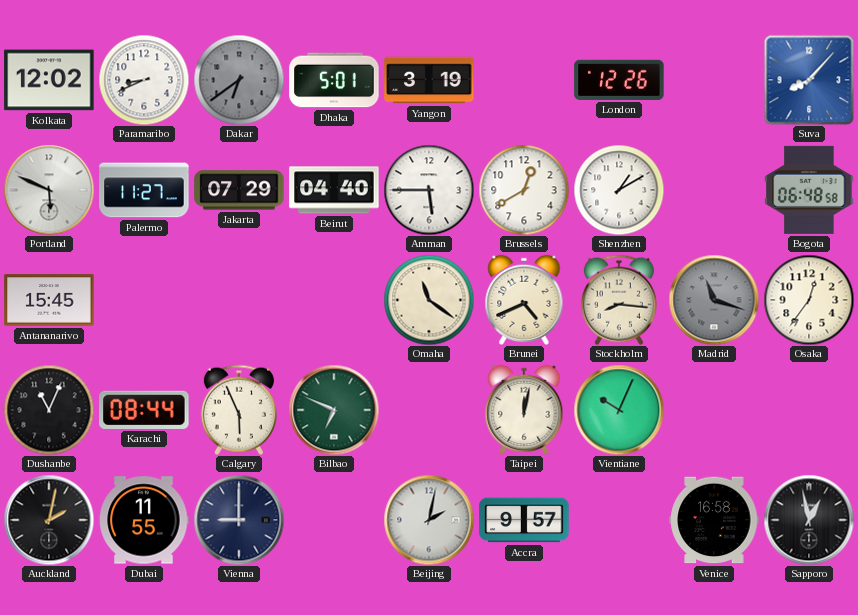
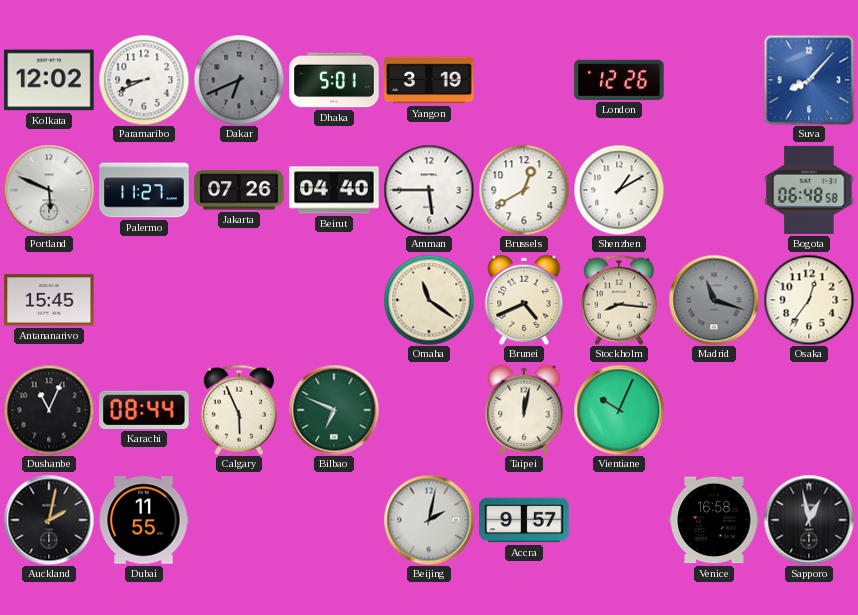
Dakar: 6:39 -> 6:41
Jakarta: 07:29 -> 07:26
Vienna: 9:00 -> none
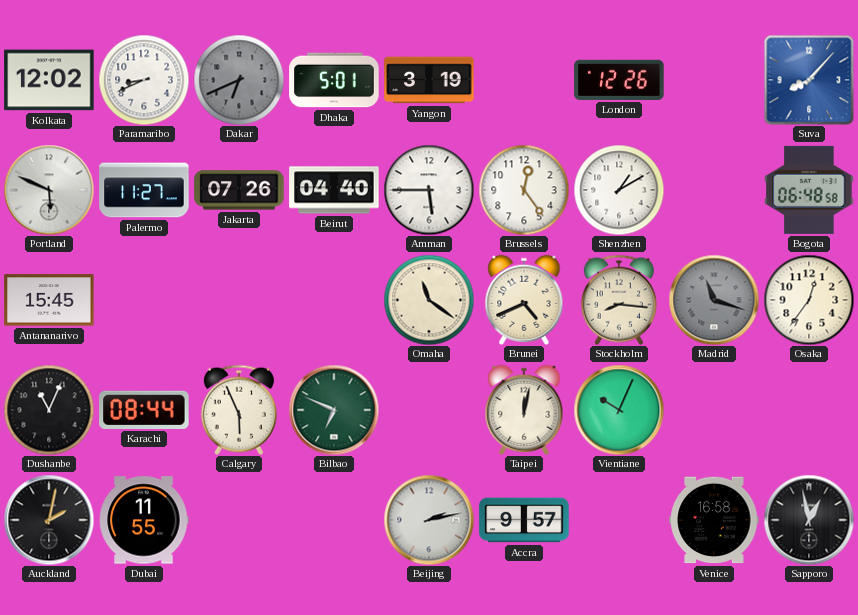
Brussels: 12:40 -> 12:24
Beijing: 2:02 -> 2:13
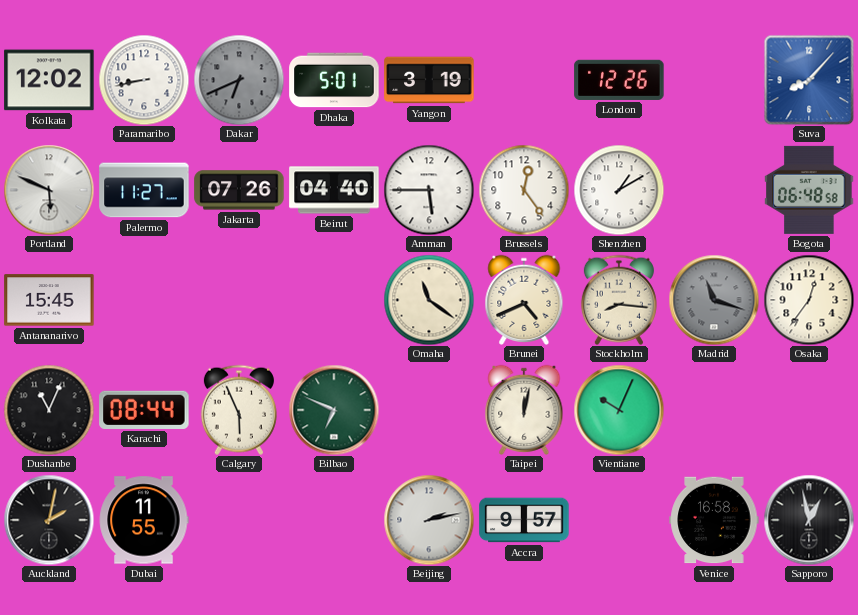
Paramaribo: 8:41 -> 8:43
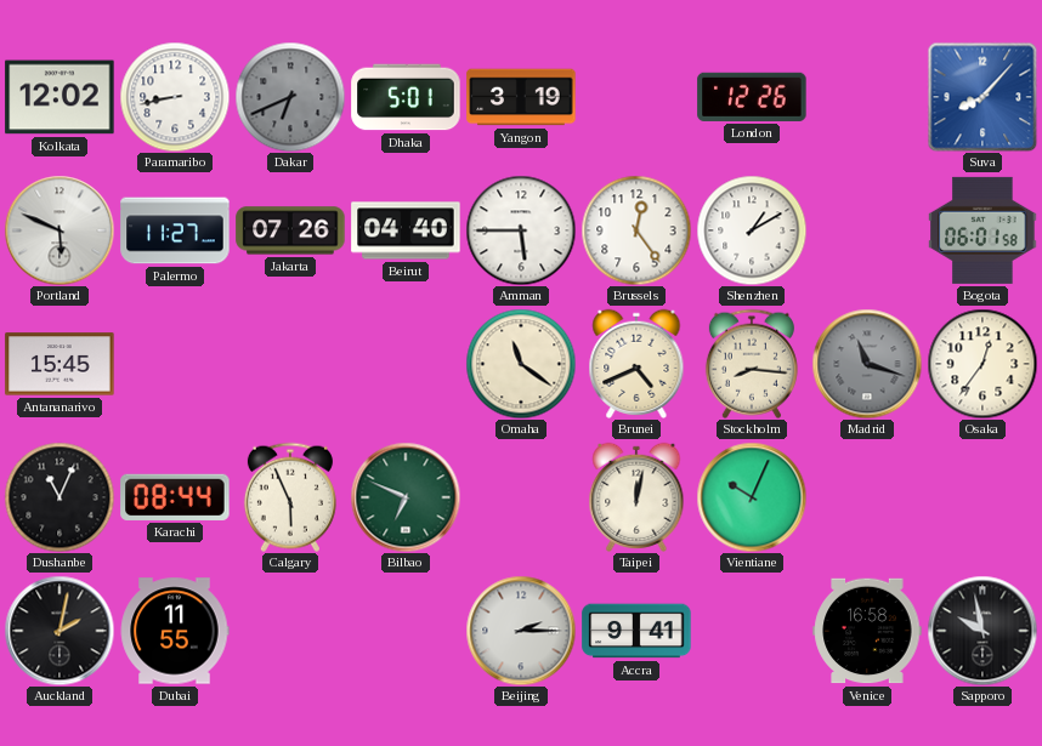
Bogota: 06:48 -> 06:01
Beijing: 2:13 -> 2:15
Accra: 9:57 -> 9:41
Sapporo: 12:58 -> 9:58
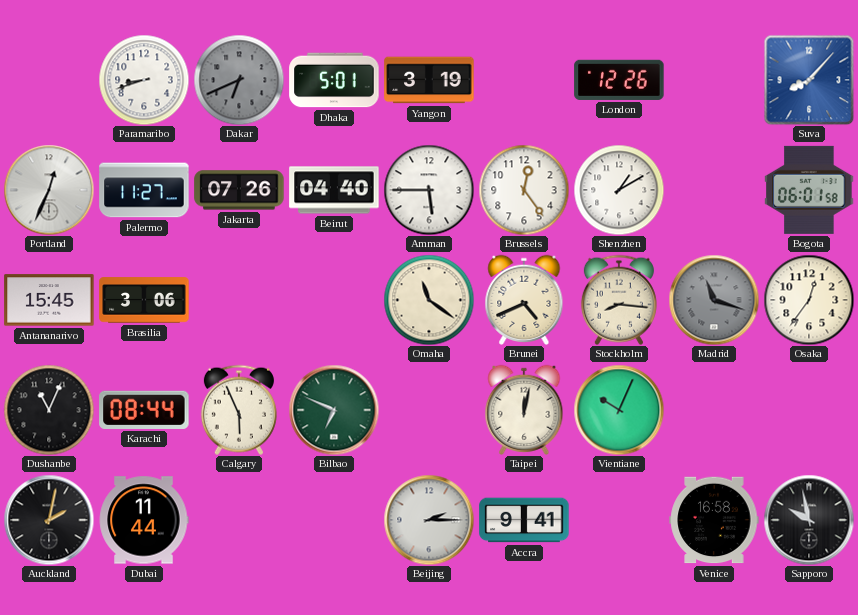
Kolkata: 12:02 -> none
Paramaribo: 8:43 -> 8:42
Portland: 5:49 -> 12:34
Brasilia: none -> 3:06
Dubai: 11:55 -> 11:44
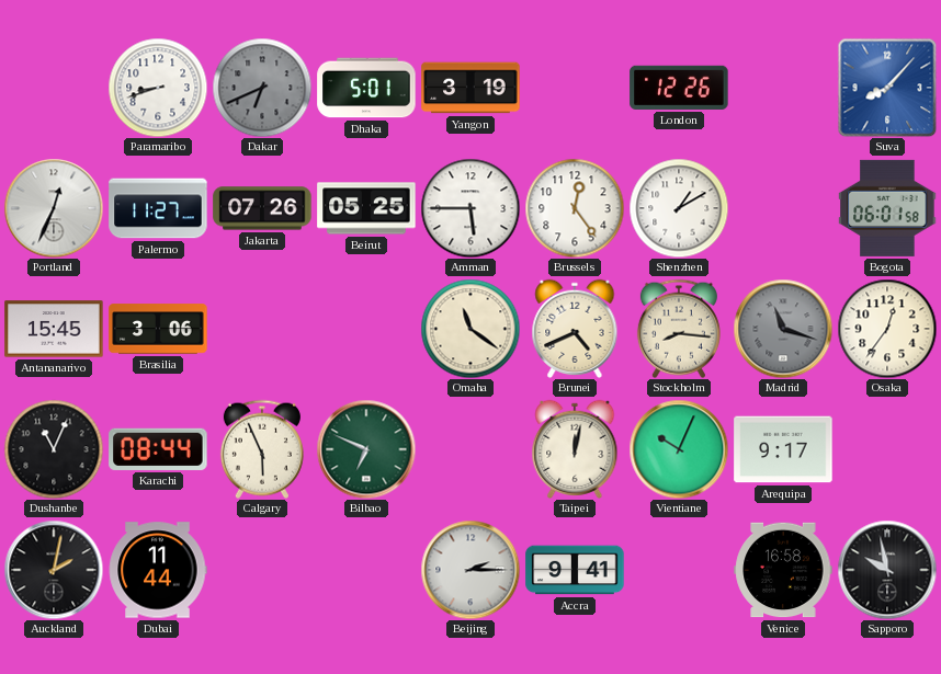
Beirut: 04:40 -> 05:25
Arequipa: none -> 9:17
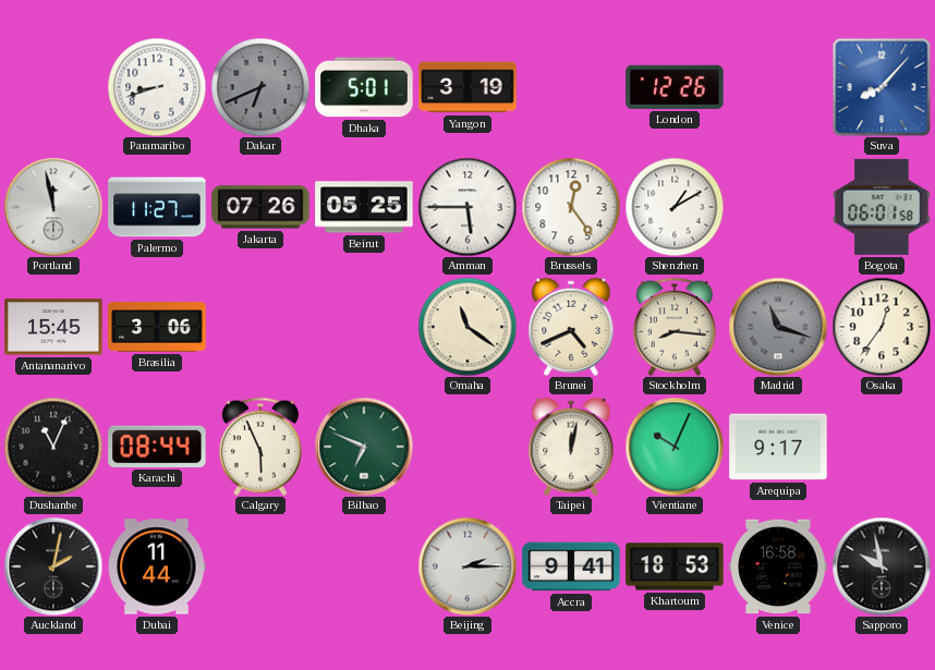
Portland: 12:34 -> 11:58
Khartoum: none -> 18:53
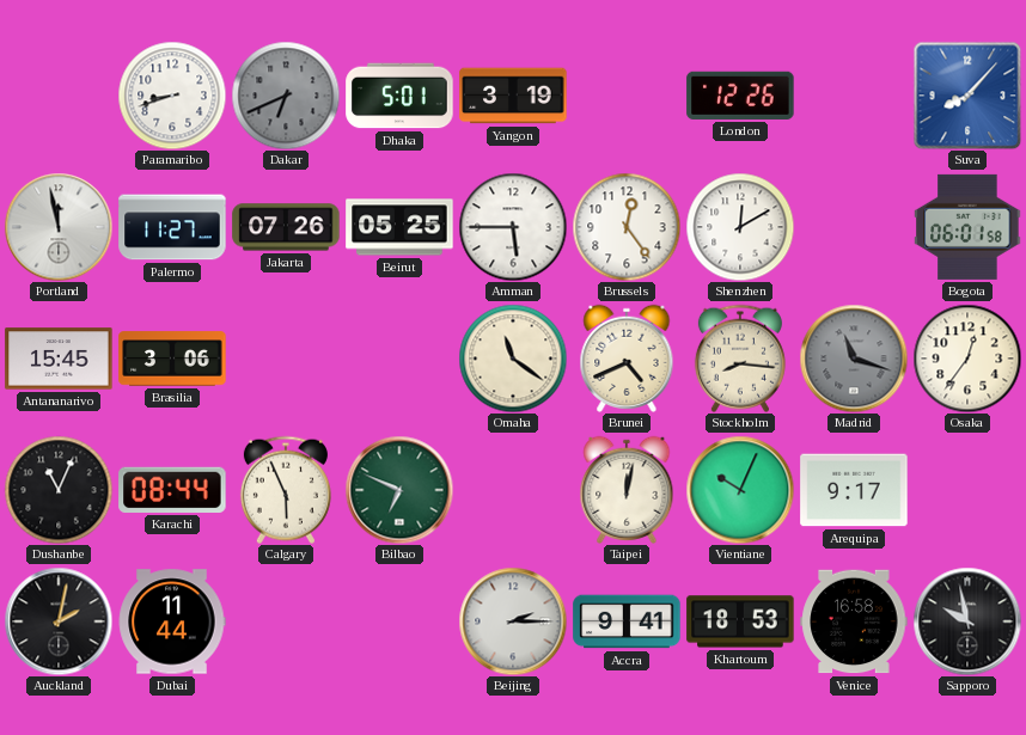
Shenzhen: 1:10 -> 12:10
